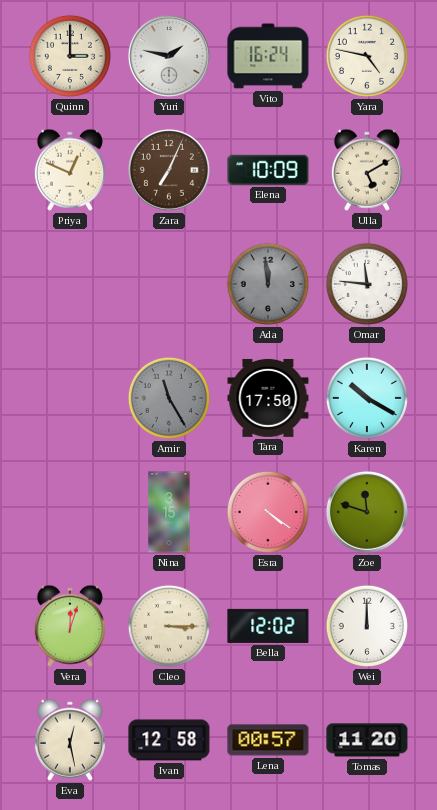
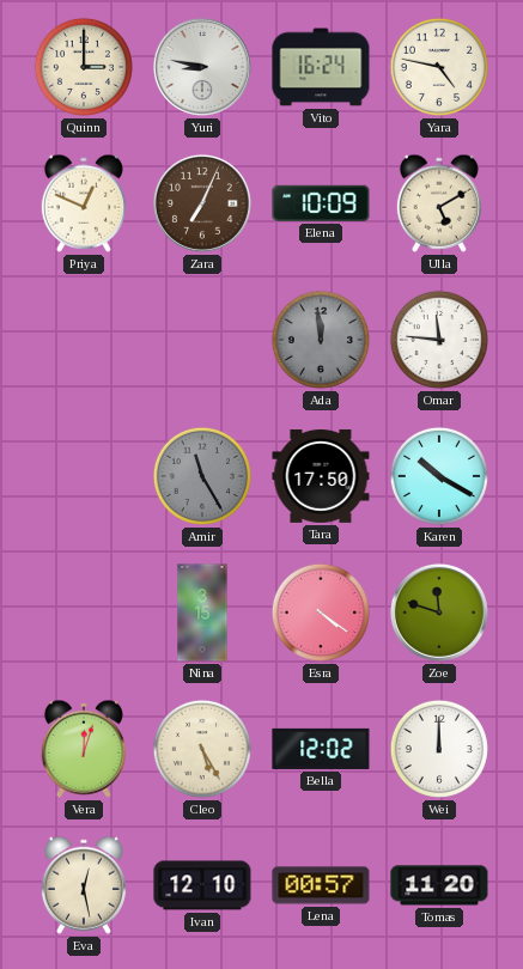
Yuri: 1:47 -> 8:47
Cleo: 3:15 -> 5:25
Ivan: 12:58 -> 12:10
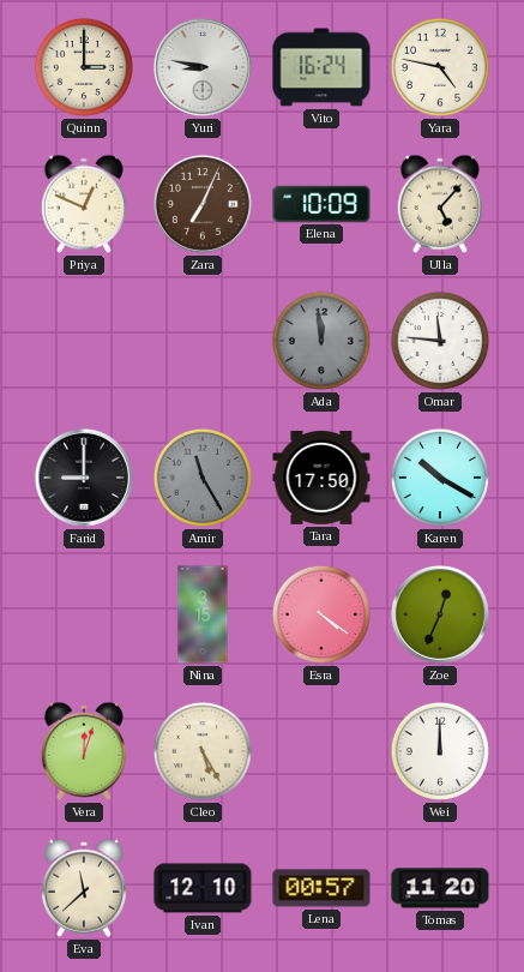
Ulla: 5:10 -> 5:07
Farid: none -> 9:00
Zoe: 11:48 -> 12:34
Bella: 12:02 -> none
Eva: 12:28 -> 11:38
